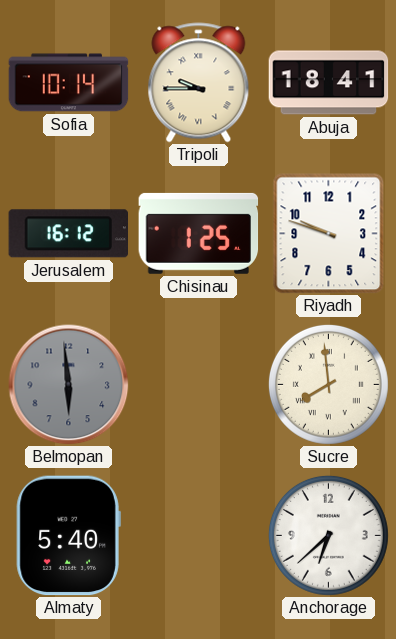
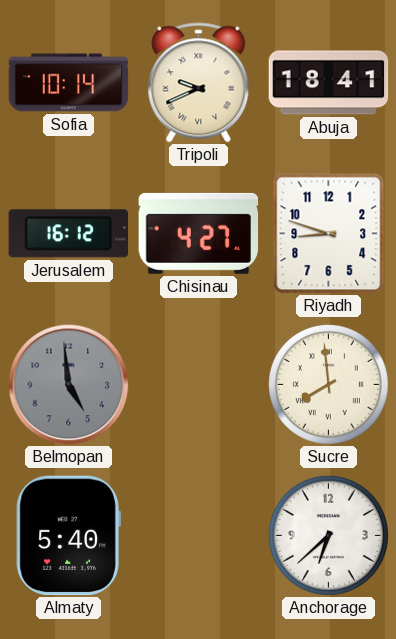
Tripoli: 9:45 -> 9:41
Chisinau: 1:25 -> 4:27
Riyadh: 9:48 -> 8:48
Belmopan: 5:59 -> 4:59
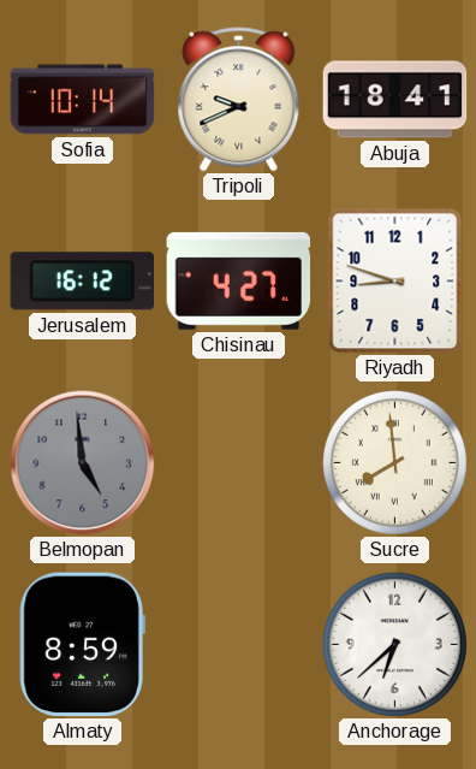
Almaty: 5:40 -> 8:59
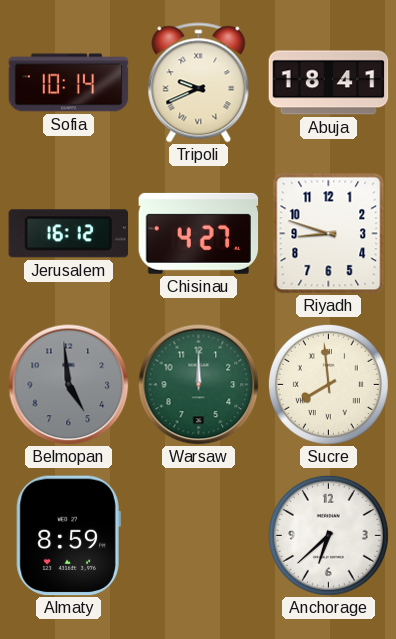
Warsaw: none -> 12:00
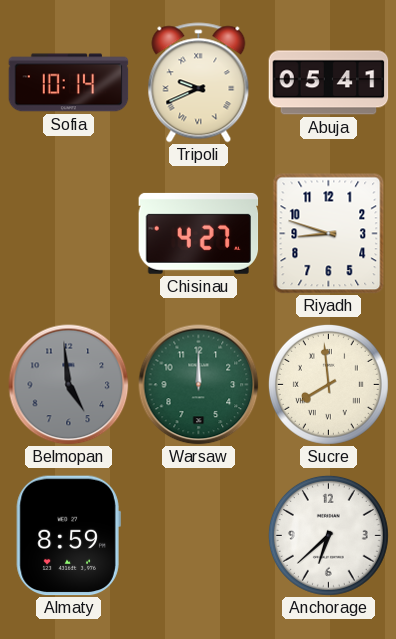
Abuja: 18:41 -> 05:41
Jerusalem: 16:12 -> none
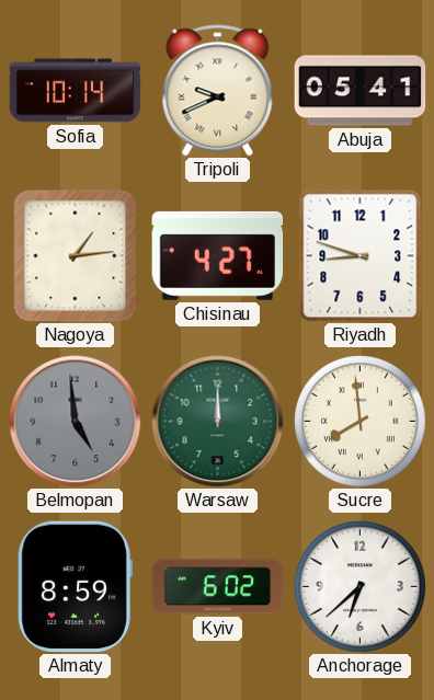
Nagoya: none -> 1:14
Kyiv: none -> 6:02
